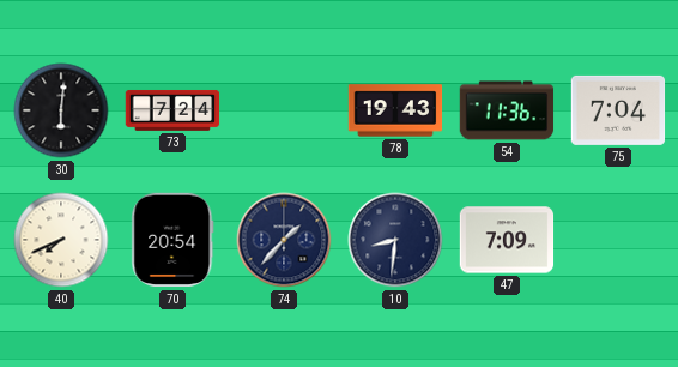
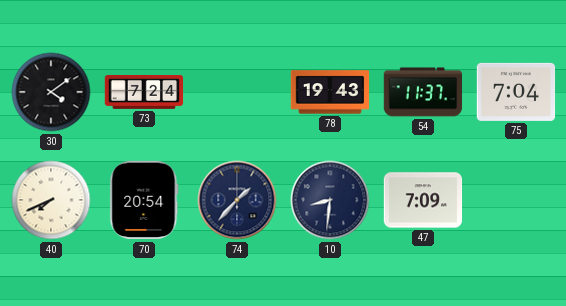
30: 6:01 -> 4:09
54: 11:36 -> 11:37
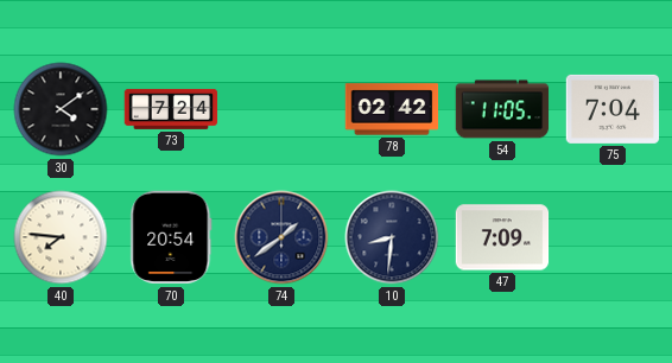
78: 19:43 -> 02:42
54: 11:37 -> 11:05
40: 7:41 -> 7:46
74: 1:37 -> 1:39
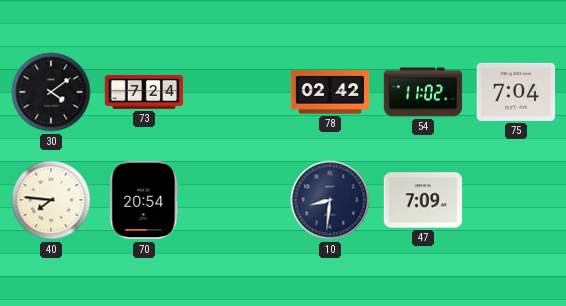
54: 11:05 -> 11:02
74: 1:39 -> none
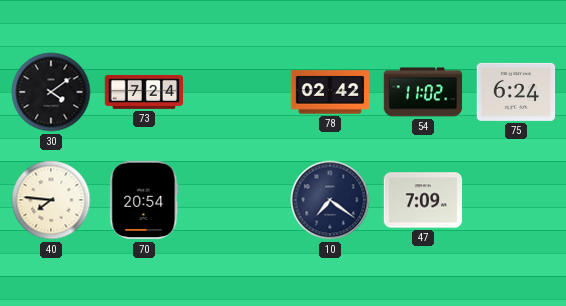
75: 7:04 -> 6:24
10: 8:31 -> 7:21
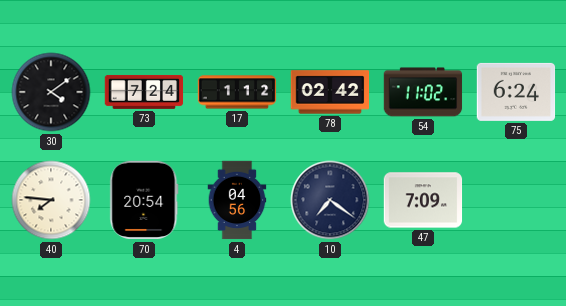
17: none -> 1:12
4: none -> 04:56
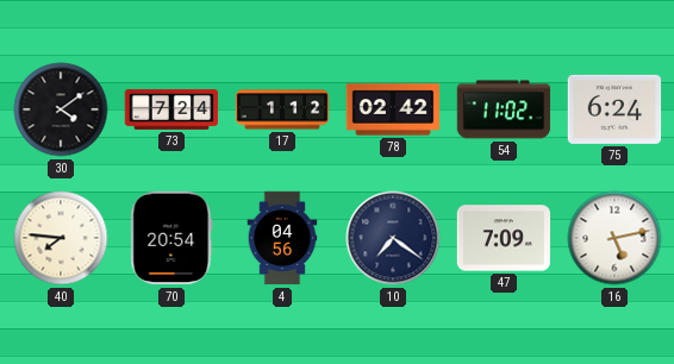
16: none -> 5:13
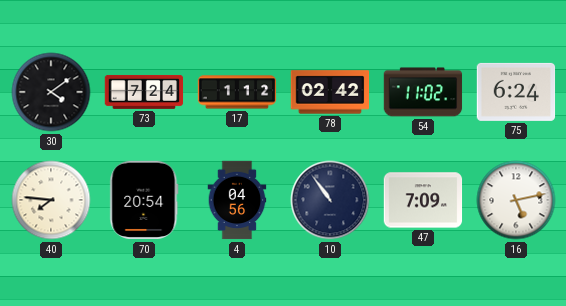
10: 7:21 -> 10:54
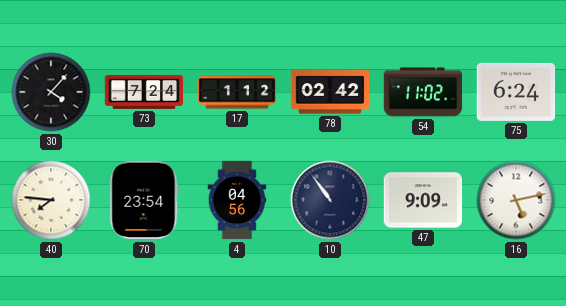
30: 4:09 -> 4:07
70: 20:54 -> 23:54
47: 7:09 -> 9:09
